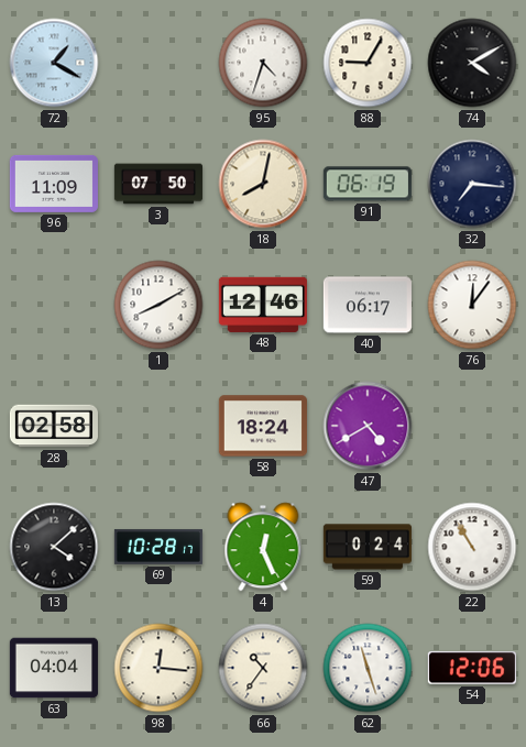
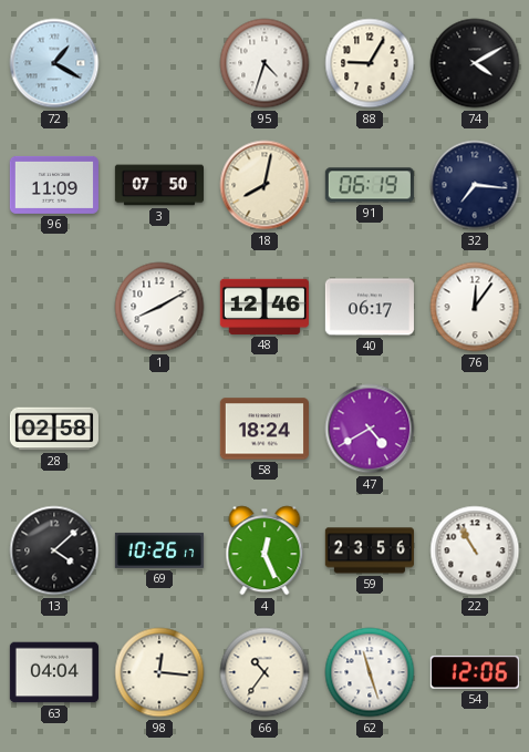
69: 10:28 -> 10:26
59: 0:24 -> 23:56
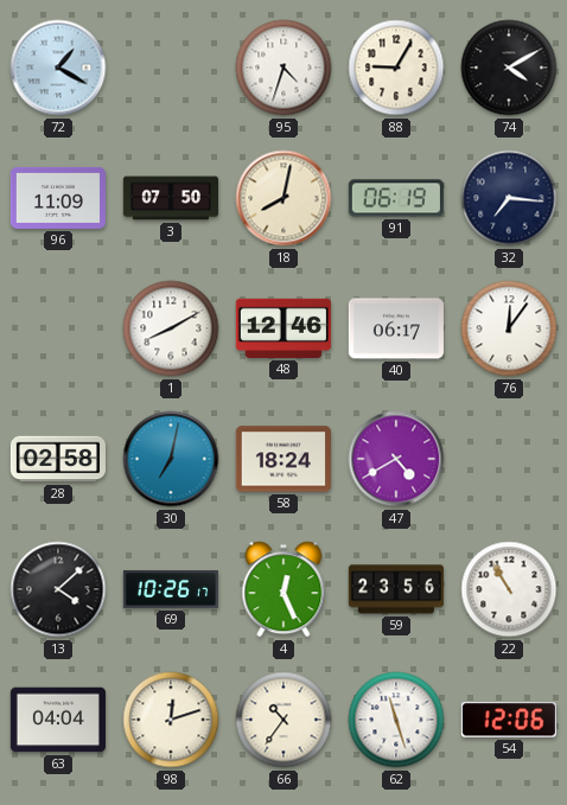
30: none -> 7:02
98: 12:16 -> 12:12
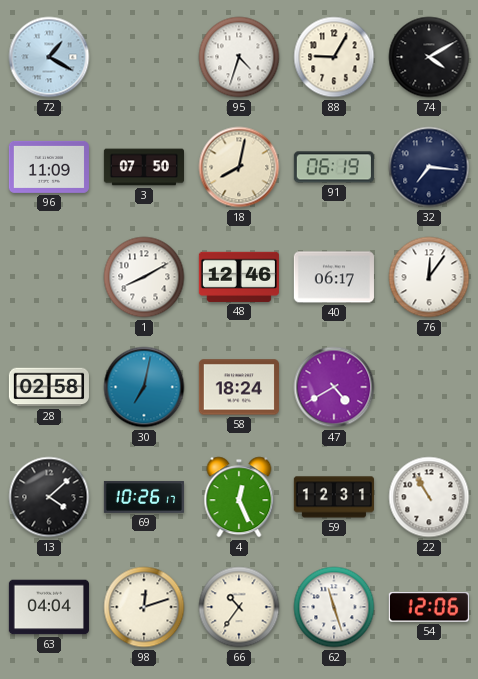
59: 23:56 -> 12:31
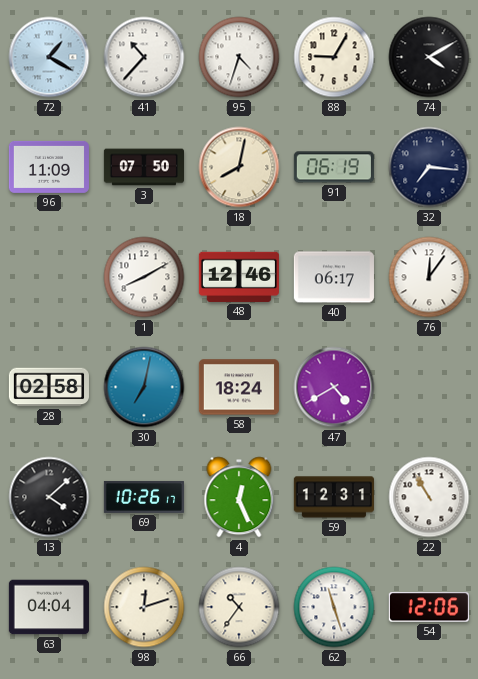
41: none -> 10:37
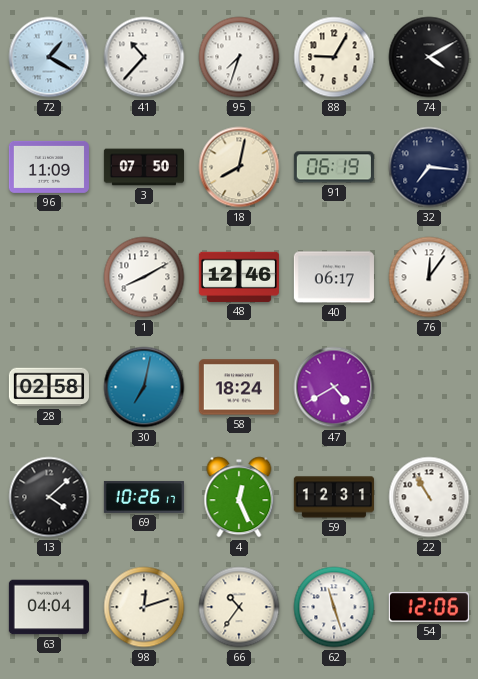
95: 4:33 -> 7:33
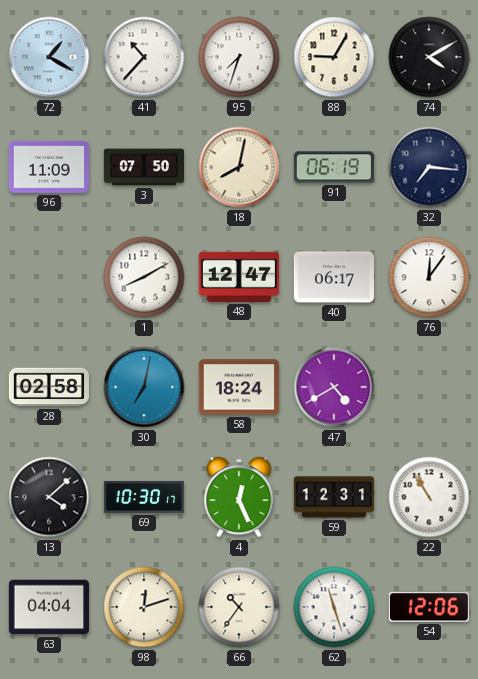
48: 12:46 -> 12:47
69: 10:26 -> 10:30
